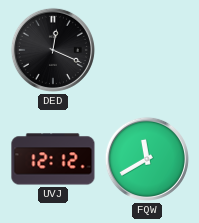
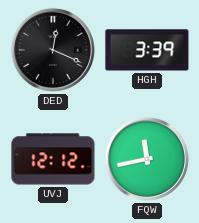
HGH: none -> 3:39
FQW: 11:40 -> 11:43
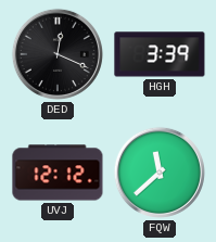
FQW: 11:43 -> 11:38
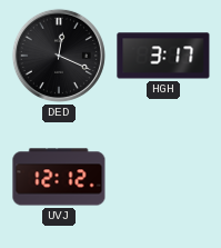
HGH: 3:39 -> 3:17
FQW: 11:38 -> none
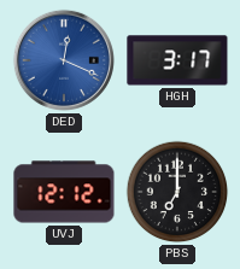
DED dial: black -> blue
PBS: none -> 7:00
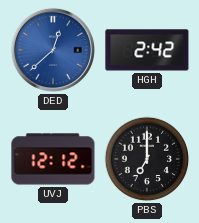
DED: 12:19 -> 12:38
HGH: 3:17 -> 2:42
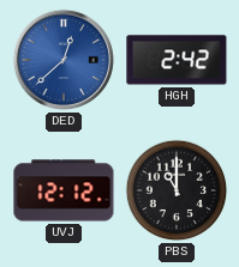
PBS: 7:00 -> 11:00
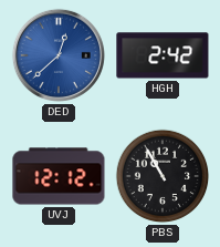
PBS: 11:00 -> 10:55
